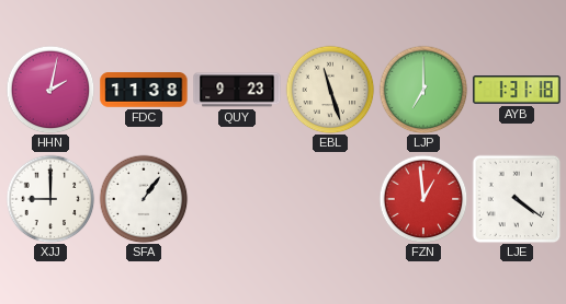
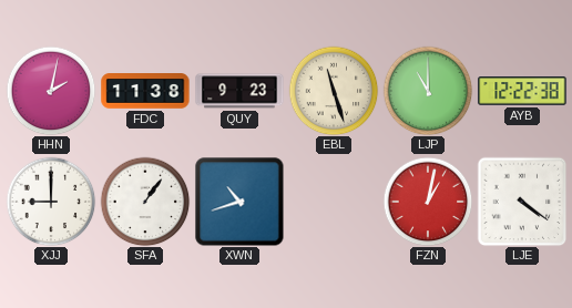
LJP: 7:00 -> 11:00
AYB: 1:31 -> 12:22
XWN: none -> 10:42
FZN: 12:59 -> 1:02
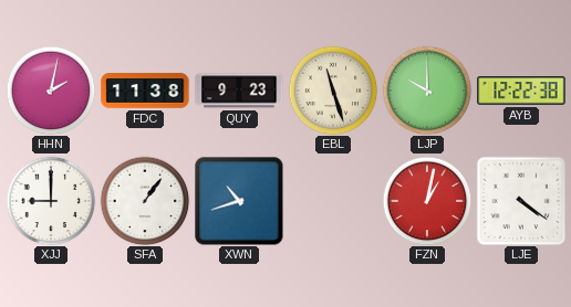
LJP: 11:00 -> 10:00
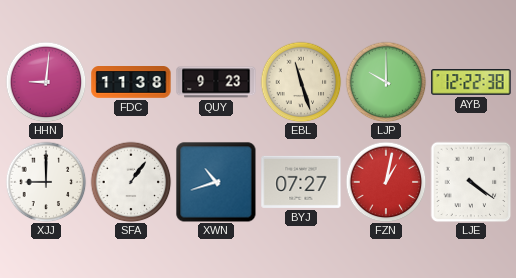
HHN: 2:02 -> 9:01
BYJ: none -> 07:27
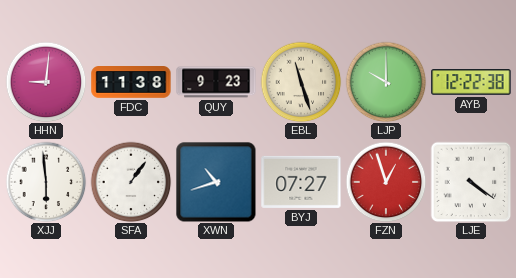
XJJ: 9:00 -> 5:59
FZN: 1:02 -> 12:57
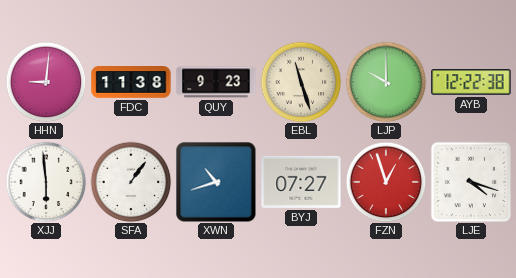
LJE: 4:21 -> 4:18
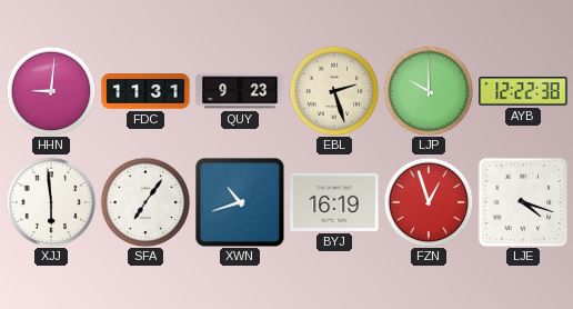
FDC: 11:38 -> 11:31
EBL: 11:27 -> 2:27
SFA: 1:06 -> 7:06
BYJ: 07:27 -> 16:19
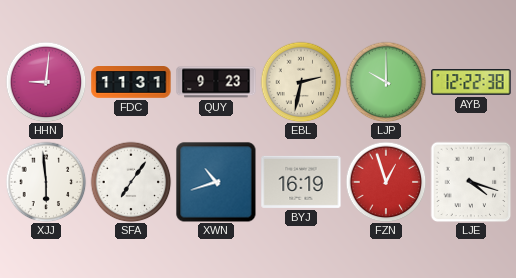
EBL: 2:27 -> 2:32
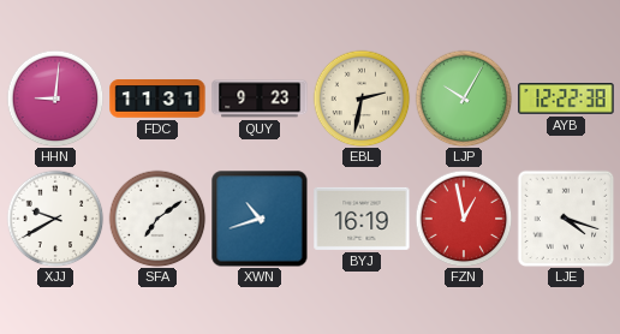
LJP: 10:00 -> 10:05
XJJ: 5:59 -> 9:40
SFA: 7:06 -> 7:09
FZN: 12:57 -> 12:58
